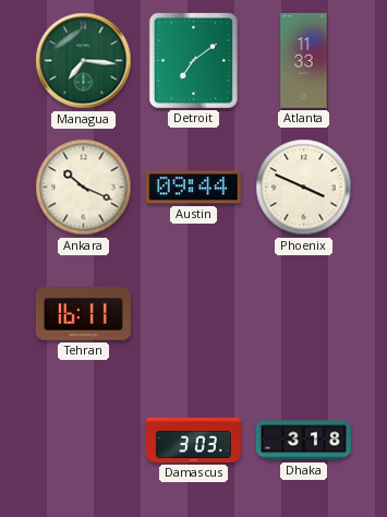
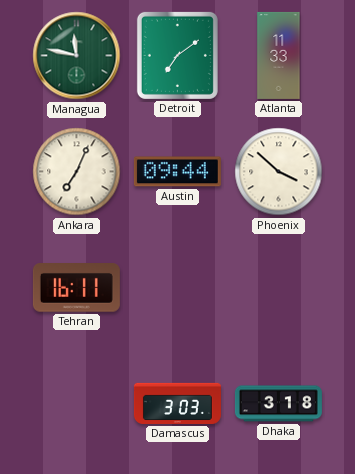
Managua: 7:16 -> 11:47
Ankara: 10:19 -> 7:04
Phoenix: 3:49 -> 3:52
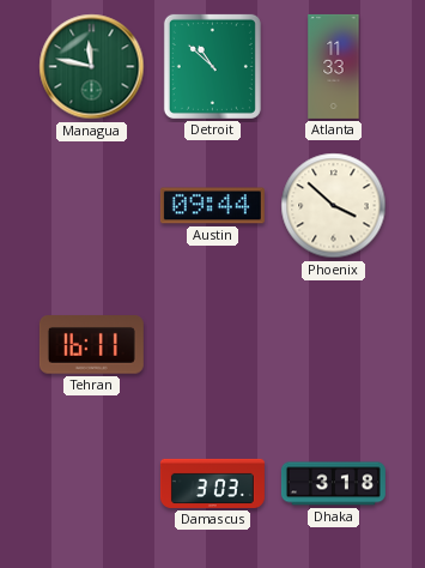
Detroit: 7:09 -> 10:52
Ankara: 7:04 -> none
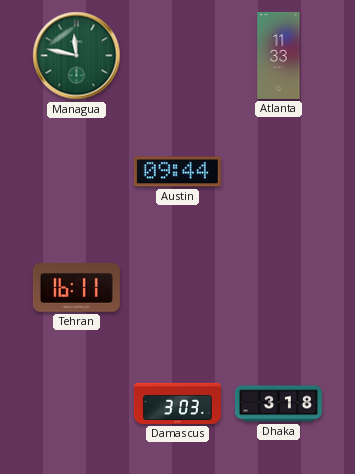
Detroit: 10:52 -> none
Phoenix: 3:52 -> none
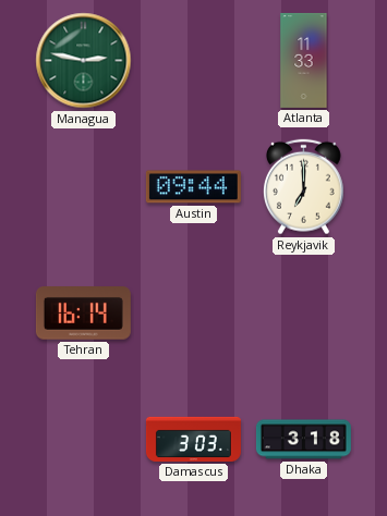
Managua: 11:47 -> 2:47
Reykjavik: none -> 7:00
Tehran: 16:11 -> 16:14
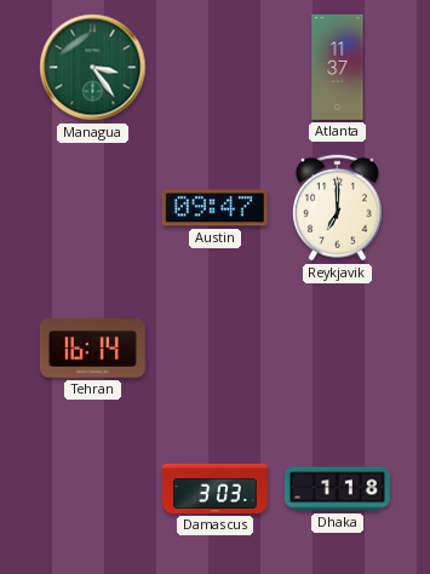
Managua: 2:47 -> 3:24
Atlanta: 11:33 -> 11:37
Austin: 09:44 -> 09:47
Dhaka: 3:18 -> 1:18
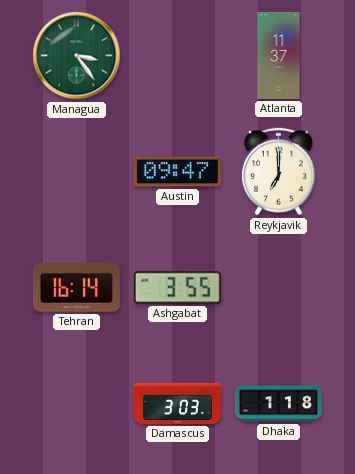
Ashgabat: none -> 3:55
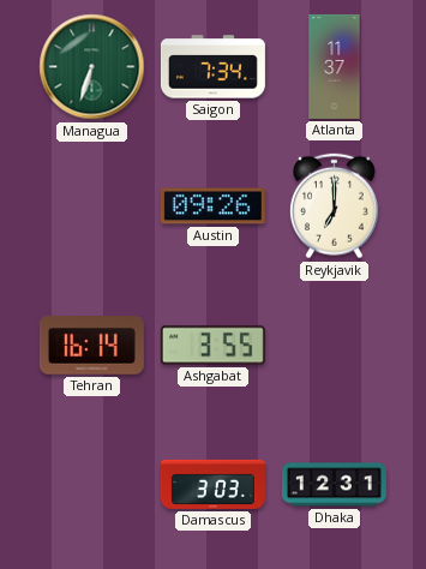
Managua: 3:24 -> 6:33
Saigon: none -> 7:34
Austin: 09:47 -> 09:26
Dhaka: 1:18 -> 12:31
